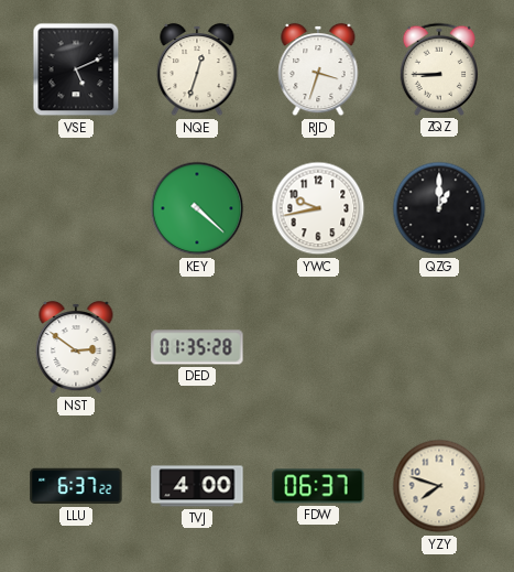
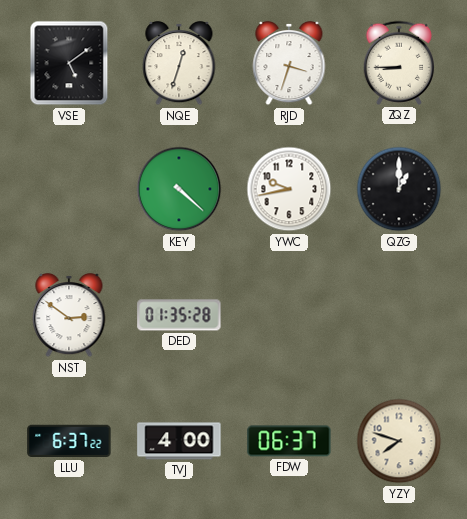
VSE: 5:11 -> 5:09
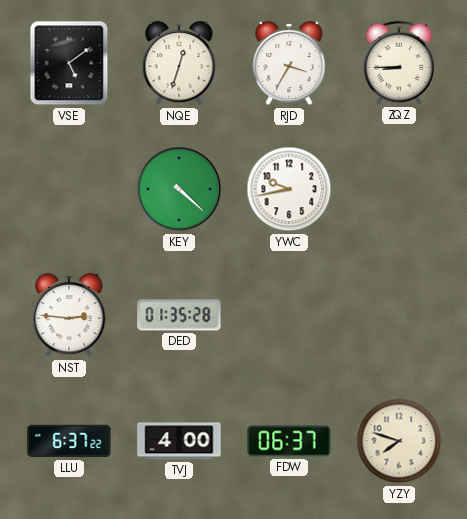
RJD: 3:33 -> 3:35
QZG: 1:00 -> none
NST: 2:51 -> 2:46
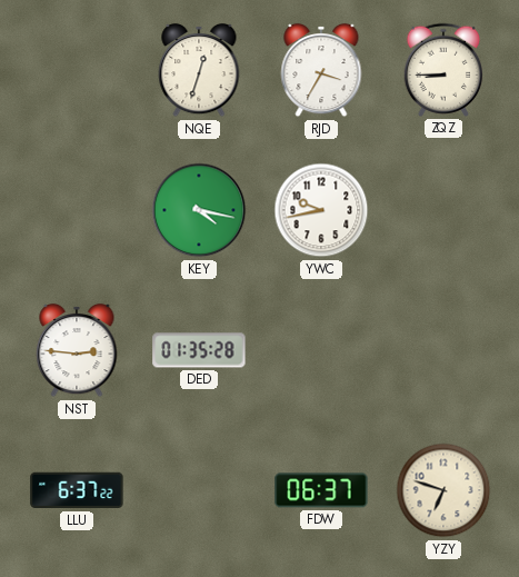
VSE: 5:09 -> none
KEY: 4:22 -> 4:17
TVJ: 4:00 -> none
YZY: 7:48 -> 6:48
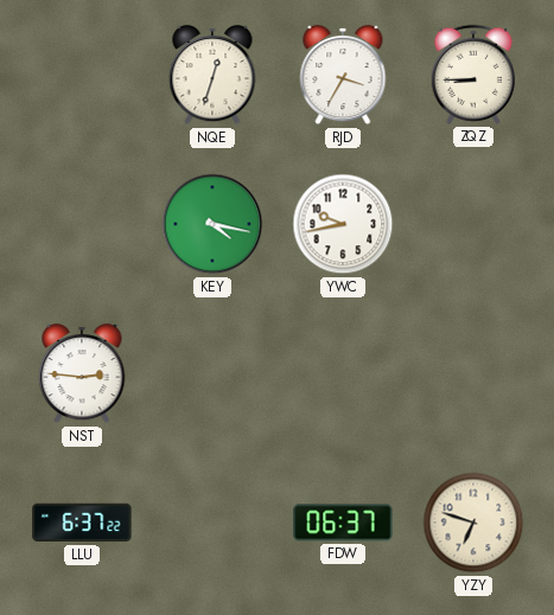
DED: 01:35 -> none
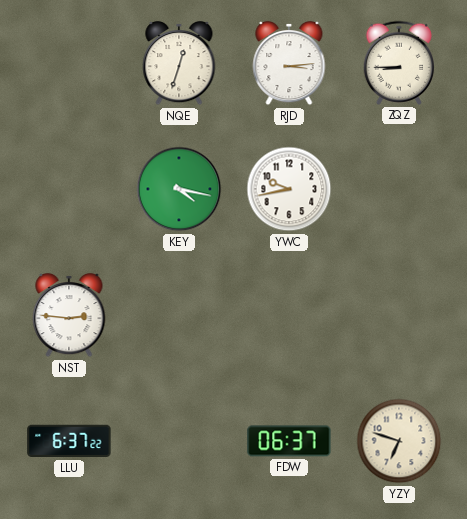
RJD: 3:35 -> 3:14
